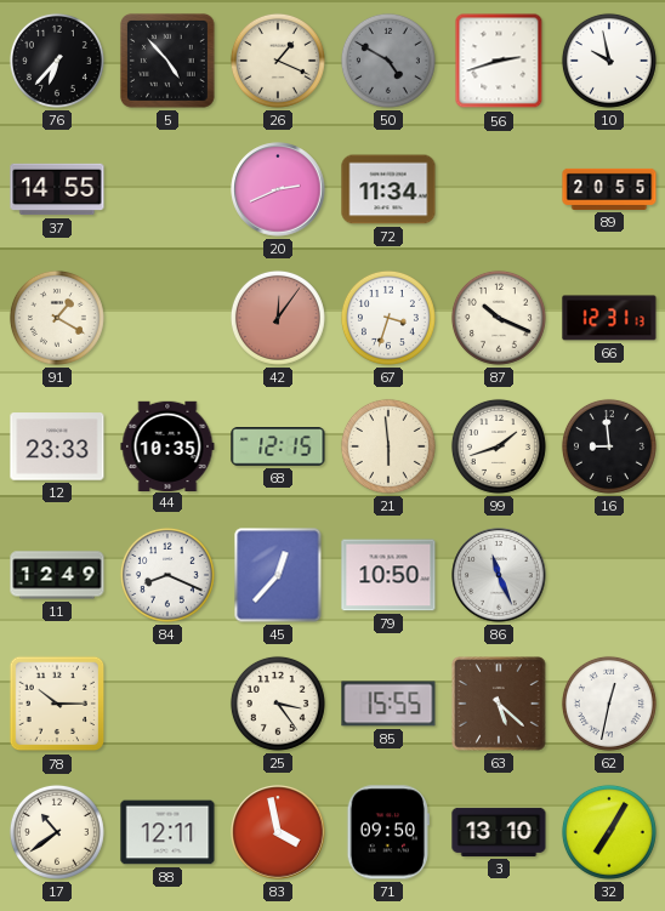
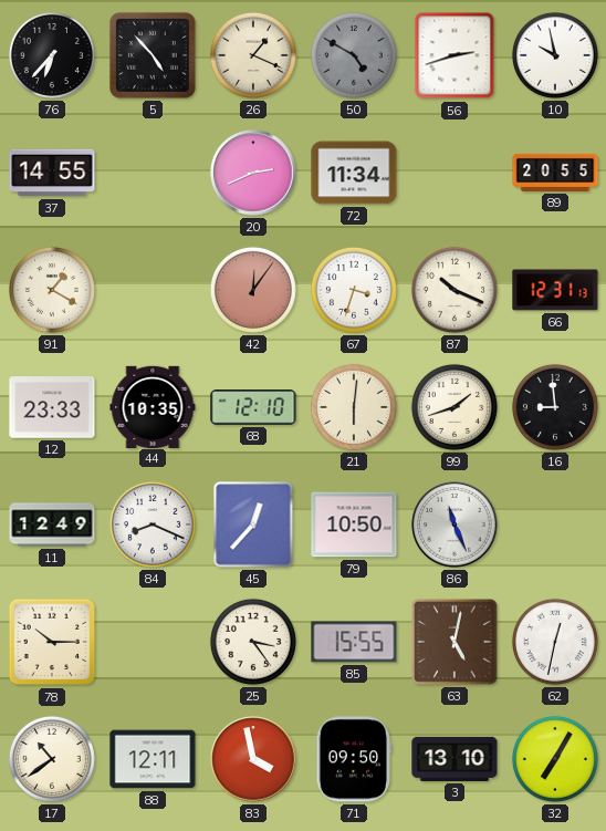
68: 12:15 -> 12:10
21: 5:59 -> 6:01
63: 5:22 -> 5:02
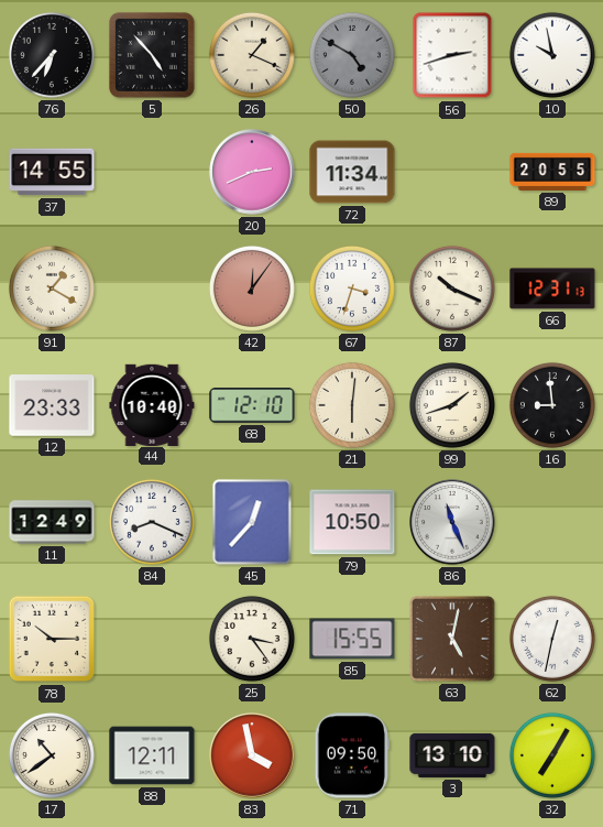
44: 10:35 -> 10:40
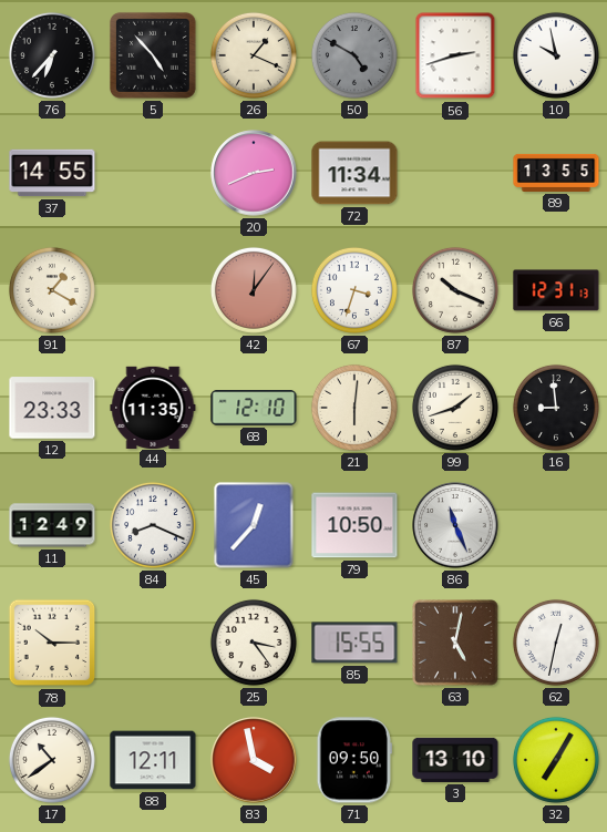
89: 20:55 -> 13:55
44: 10:40 -> 11:35
